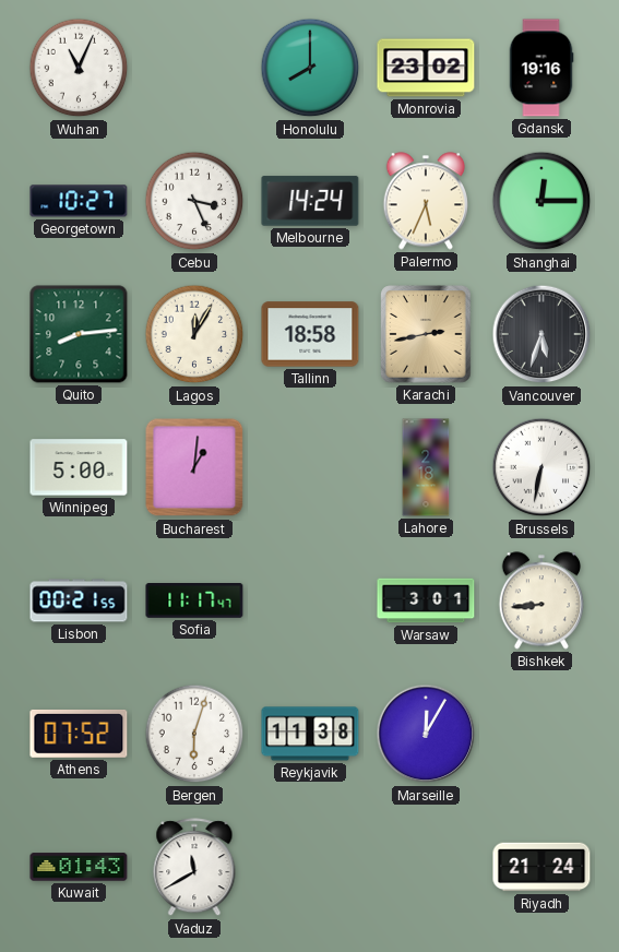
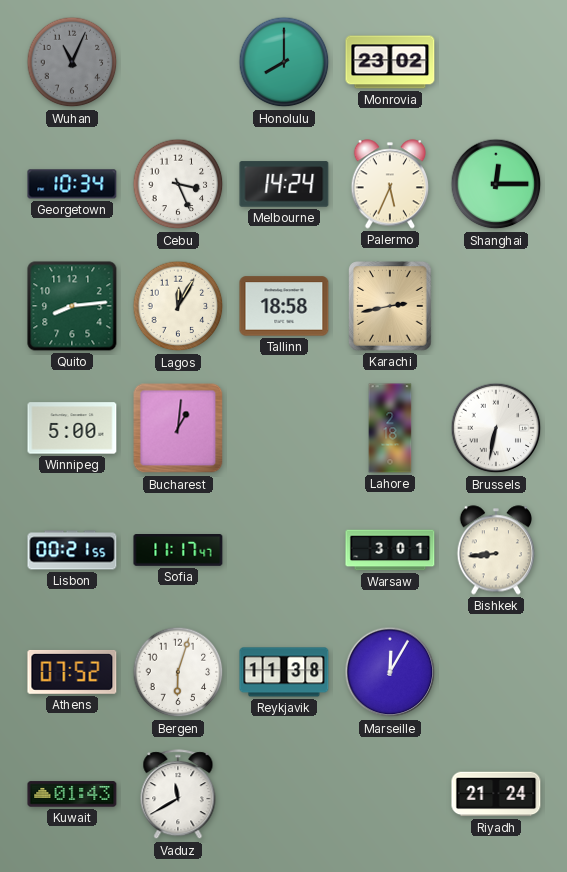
Wuhan dial: white -> grey
Gdansk: 19:16 -> none
Georgetown: 10:27 -> 10:34
Vancouver: 5:33 -> none
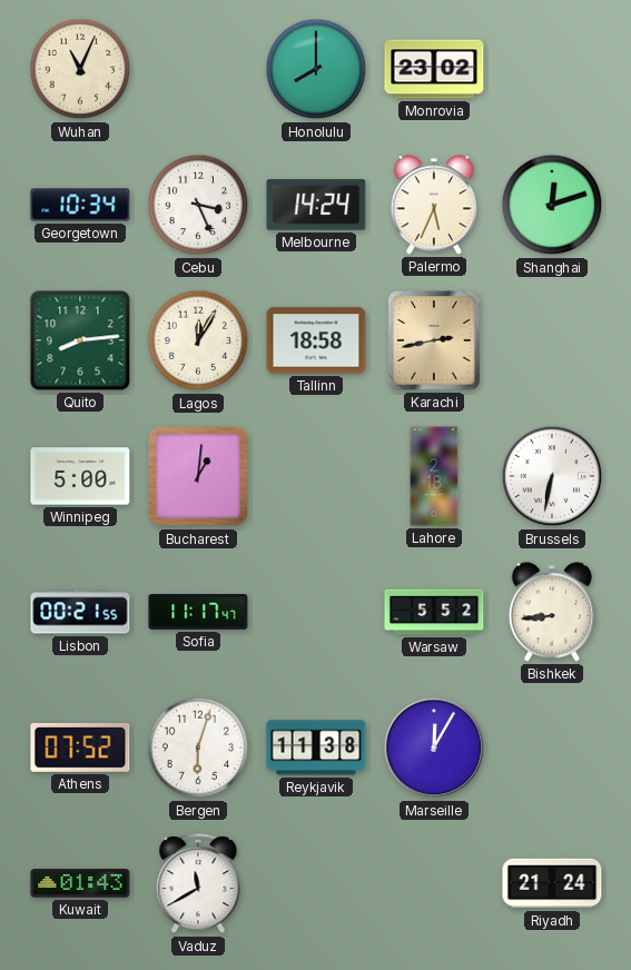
Wuhan dial: grey -> cream
Shanghai: 12:15 -> 12:12
Warsaw: 3:01 -> 5:52
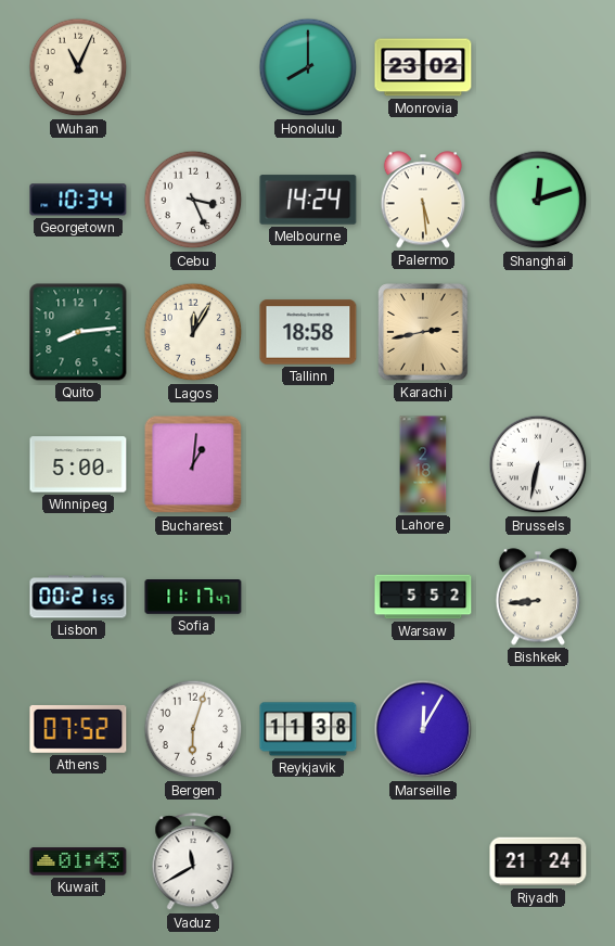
Palermo: 5:34 -> 5:29
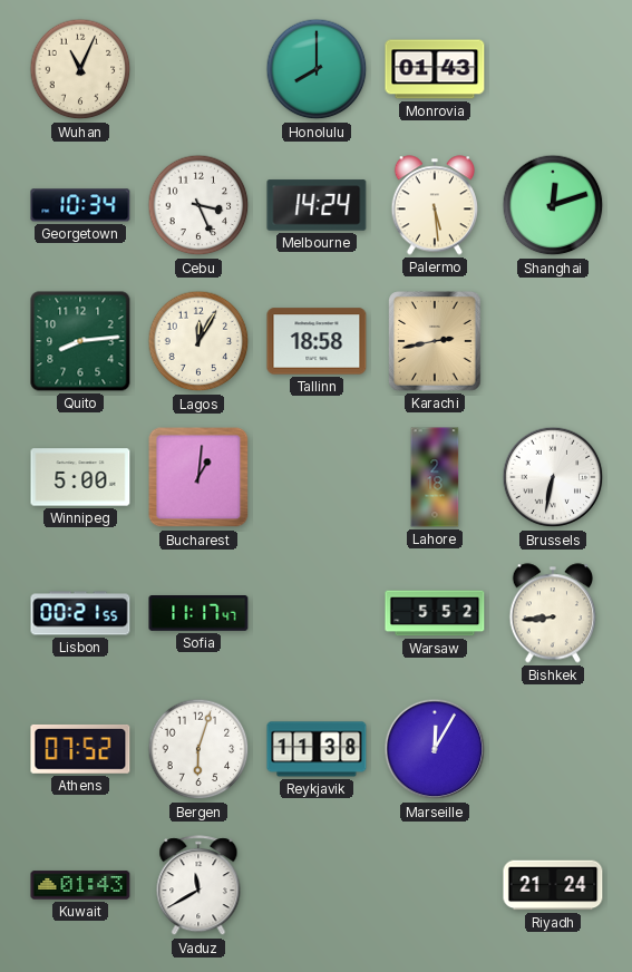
Monrovia: 23:02 -> 01:43
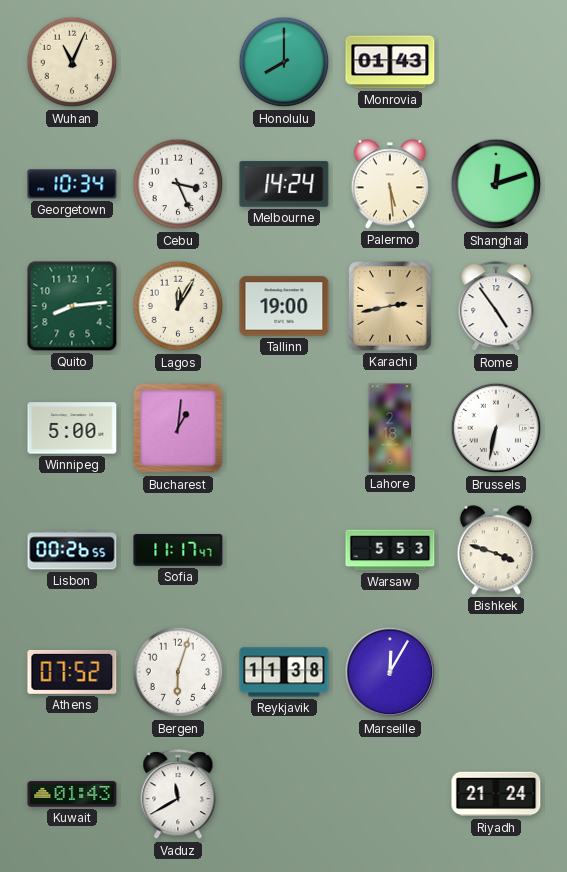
Tallinn: 18:58 -> 19:00
Rome: none -> 4:54
Lisbon: 00:21 -> 00:26
Warsaw: 5:52 -> 5:53
Bishkek: 8:44 -> 3:48
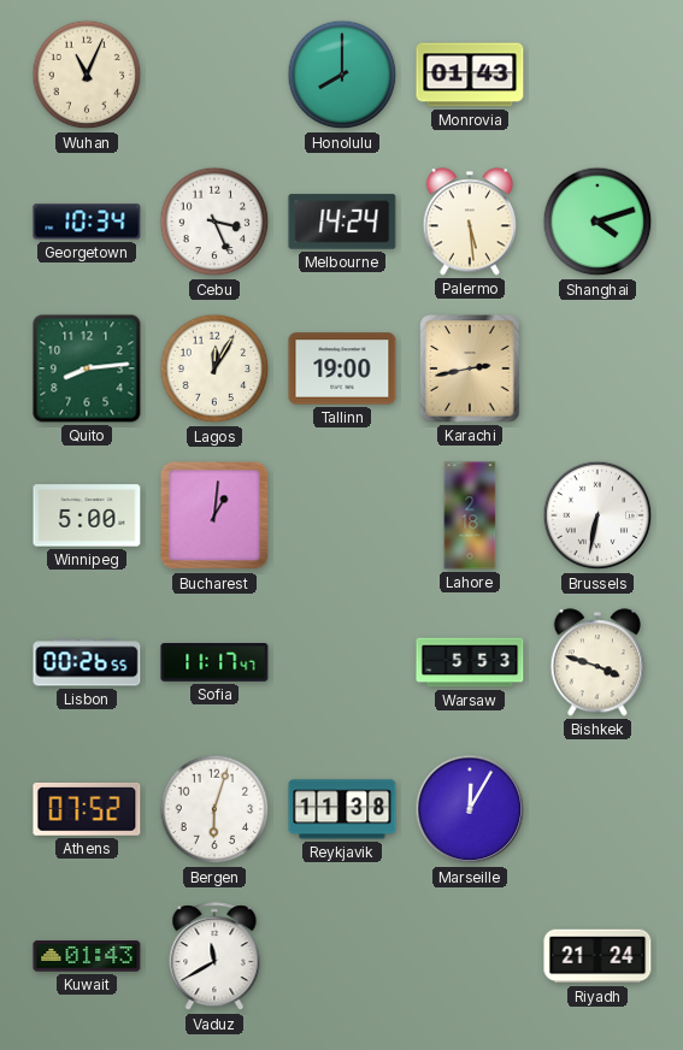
Shanghai: 12:12 -> 4:12
Rome: 4:54 -> none
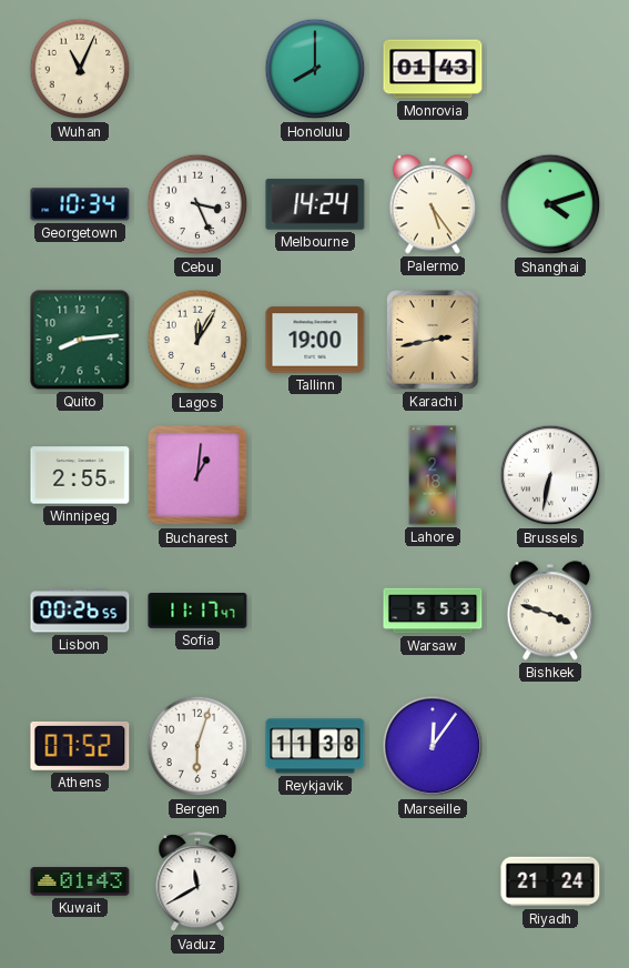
Palermo: 5:29 -> 5:24
Winnipeg: 5:00 -> 2:55
Marseille: 12:05 -> 12:06
